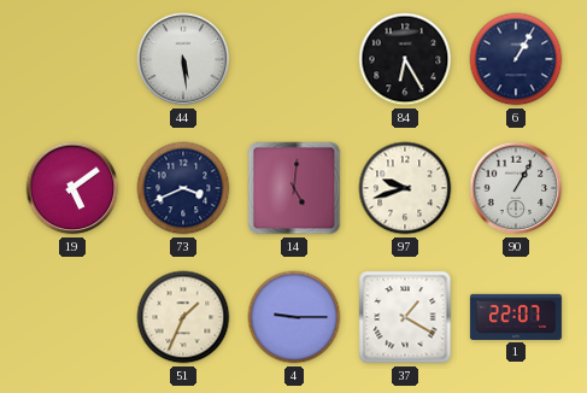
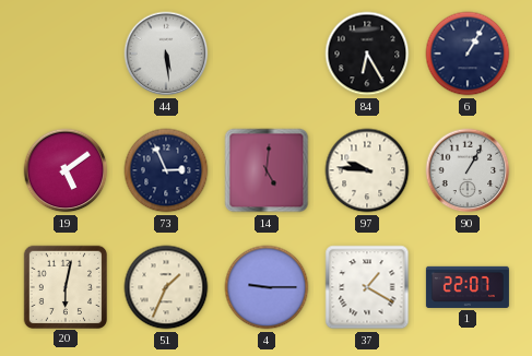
73: 3:41 -> 2:56
97: 9:42 -> 9:46
20: none -> 6:02
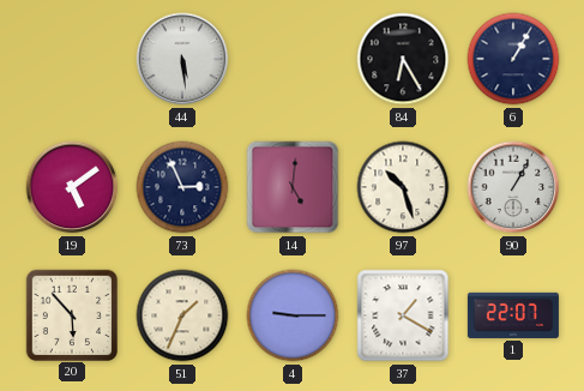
97: 9:46 -> 10:27
20: 6:02 -> 5:53
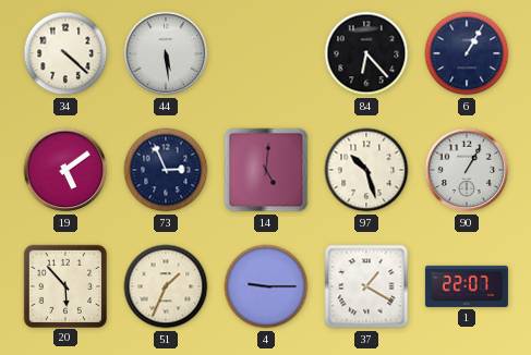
34: none -> 4:22
84: 6:25 -> 6:23
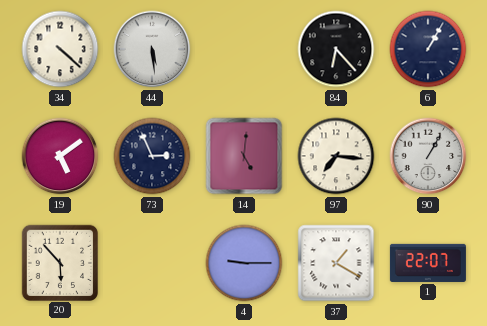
97: 10:27 -> 7:16
51: 1:34 -> none
